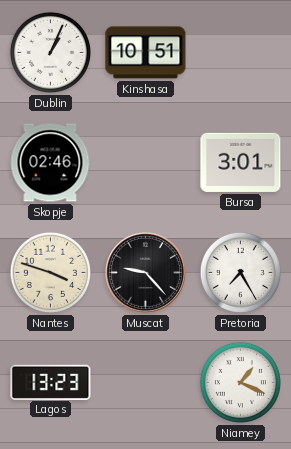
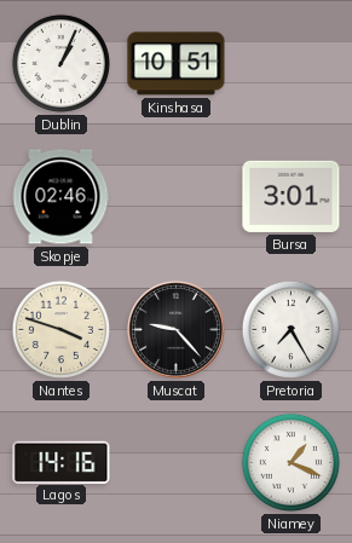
Lagos: 13:23 -> 14:16
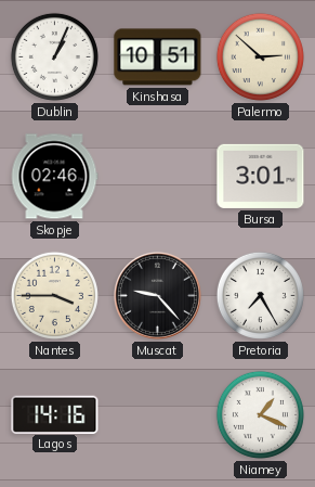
Palermo: none -> 2:52
Nantes: 3:48 -> 3:45
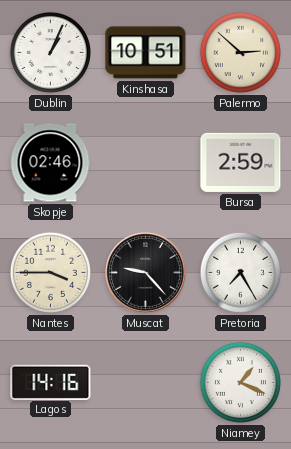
Bursa: 3:01 -> 2:59
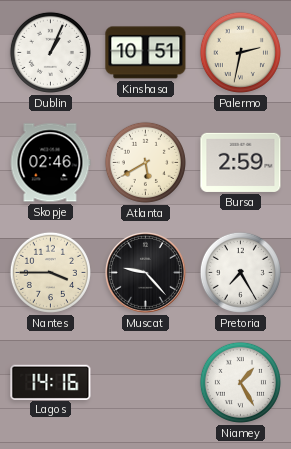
Palermo: 2:52 -> 2:32
Atlanta: none -> 5:40
Niamey: 1:19 -> 1:25
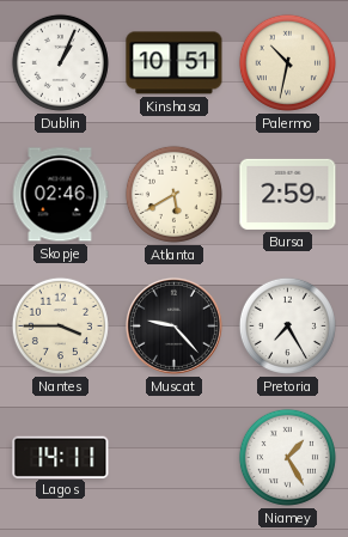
Palermo: 2:32 -> 10:32
Lagos: 14:16 -> 14:11
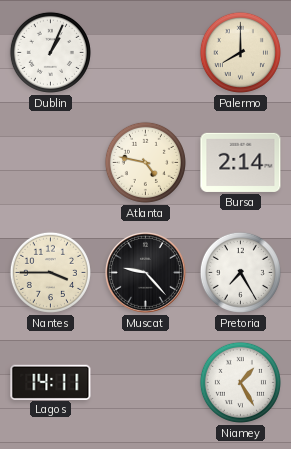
Kinshasa: 10:51 -> none
Palermo: 10:32 -> 8:00
Skopje: 02:46 -> none
Atlanta: 5:40 -> 4:47
Bursa: 2:59 -> 2:14
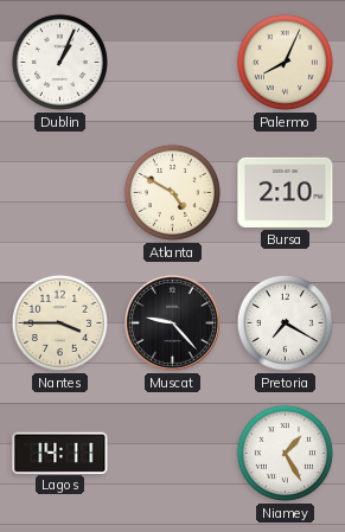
Palermo: 8:00 -> 8:04
Atlanta: 4:47 -> 4:50
Bursa: 2:14 -> 2:10
Pretoria: 7:25 -> 7:20
